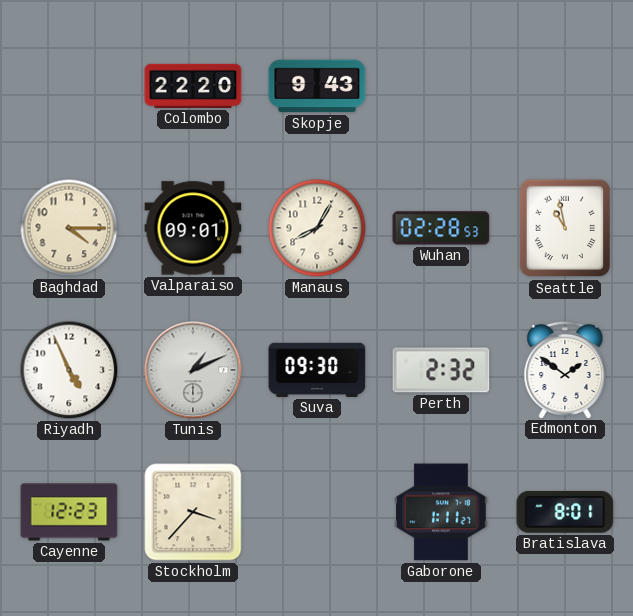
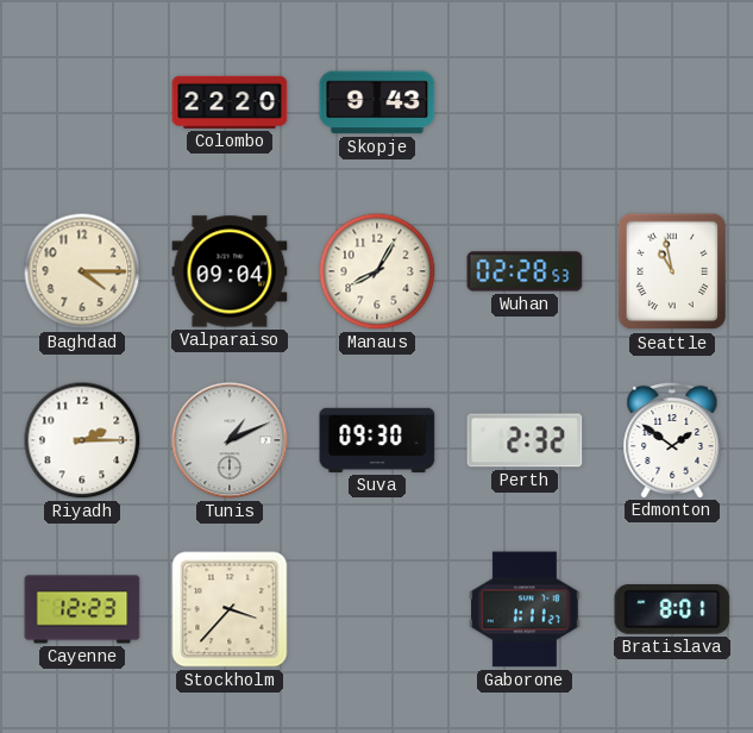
Valparaiso: 09:01 -> 09:04
Riyadh: 4:56 -> 2:15
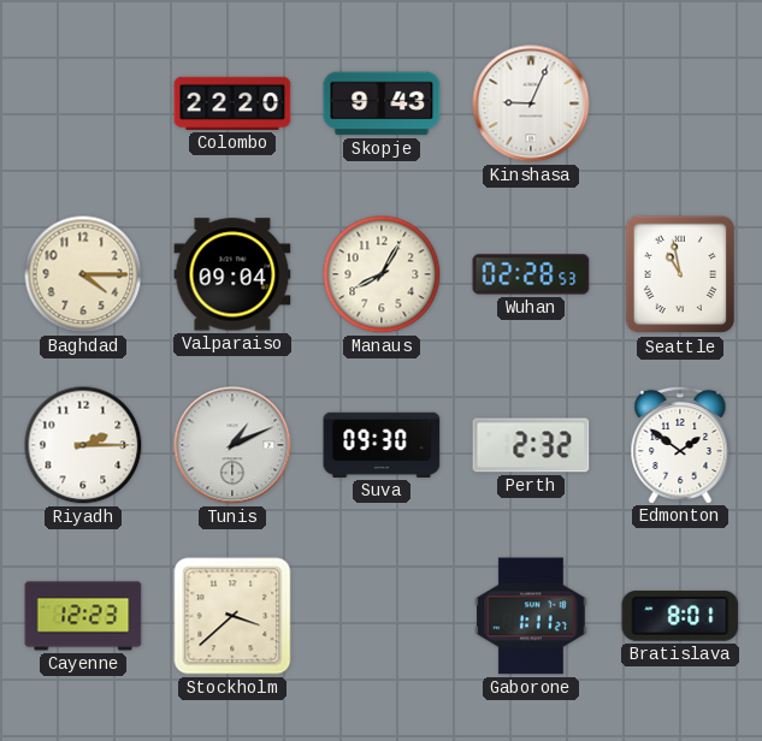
Kinshasa: none -> 9:04
Stockholm: 3:37 -> 3:38
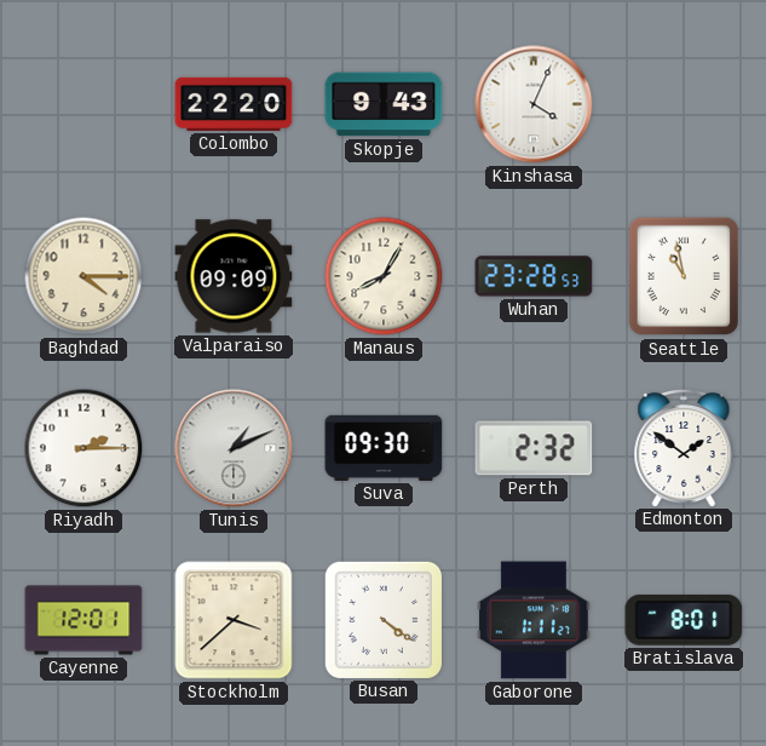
Kinshasa: 9:04 -> 4:04
Valparaiso: 09:04 -> 09:09
Wuhan: 02:28 -> 23:28
Cayenne: 12:23 -> 12:01
Busan: none -> 4:21
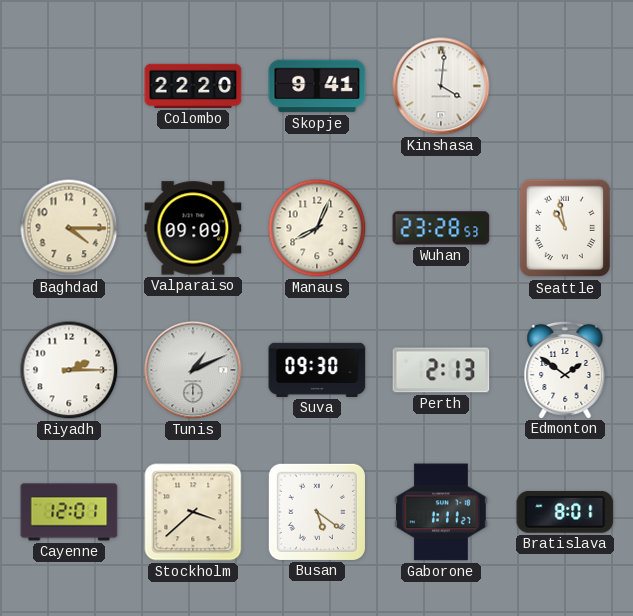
Skopje: 9:43 -> 9:41
Kinshasa: 4:04 -> 4:01
Manaus: 8:05 -> 8:04
Perth: 2:32 -> 2:13
Busan: 4:21 -> 5:21
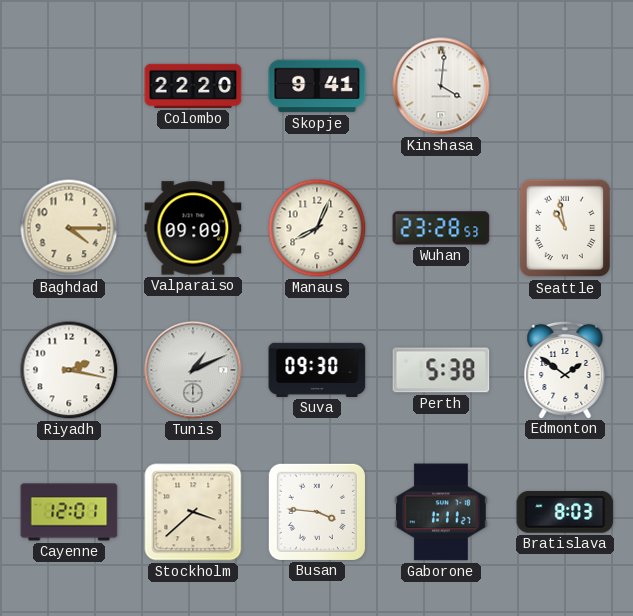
Riyadh: 2:15 -> 2:17
Perth: 2:13 -> 5:38
Busan: 5:21 -> 3:46
Bratislava: 8:01 -> 8:03
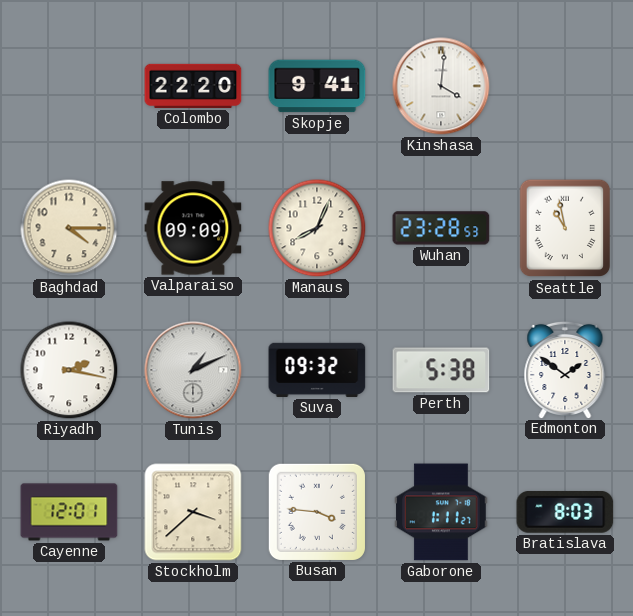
Suva: 09:30 -> 09:32
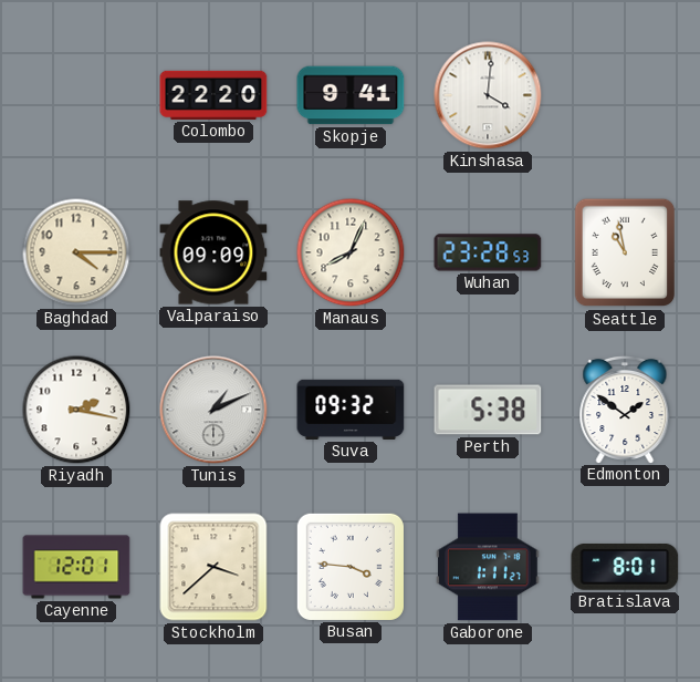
Bratislava: 8:03 -> 8:01
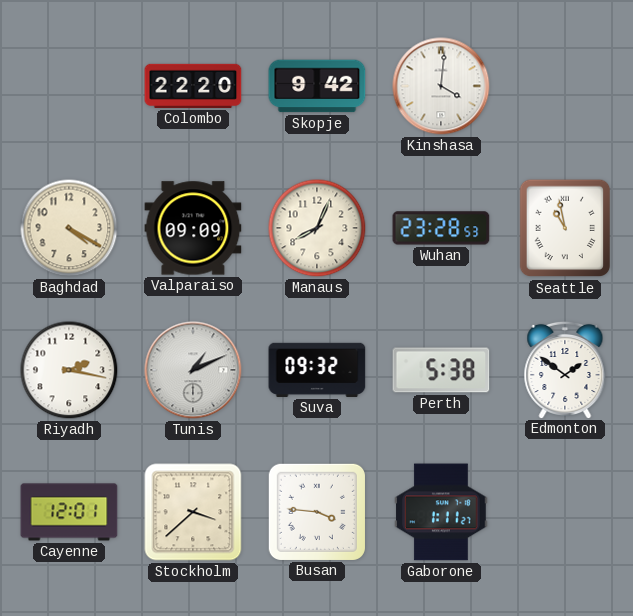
Skopje: 9:41 -> 9:42
Baghdad: 4:15 -> 4:20
Bratislava: 8:01 -> none
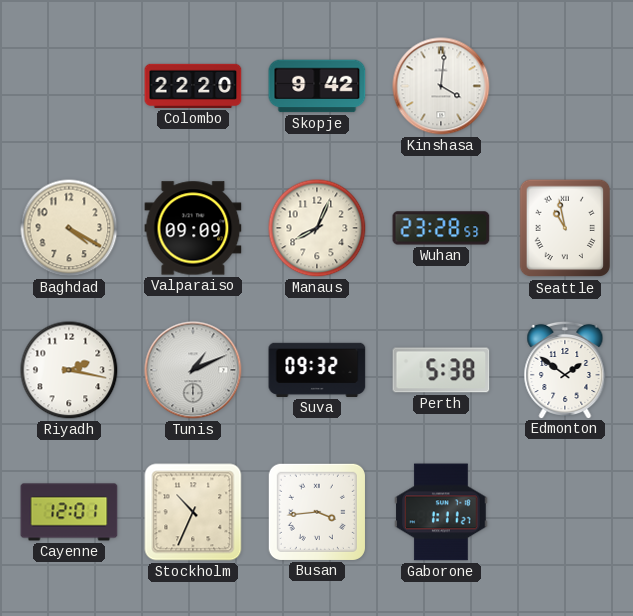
Stockholm: 3:38 -> 10:34
Busan: 3:46 -> 3:44
